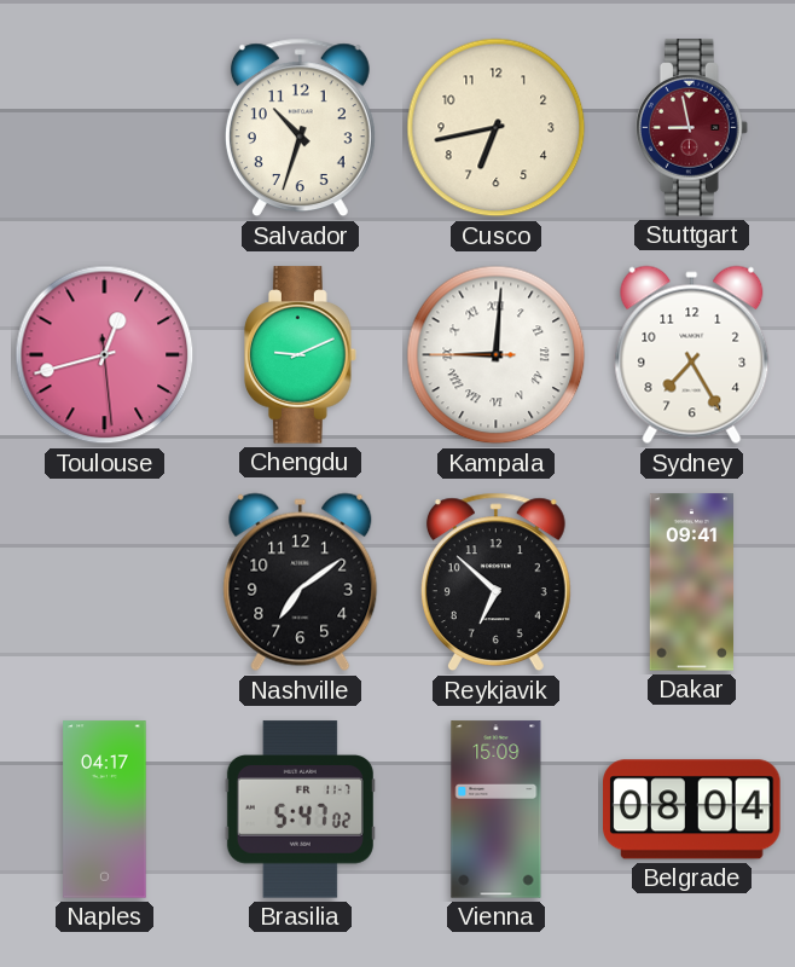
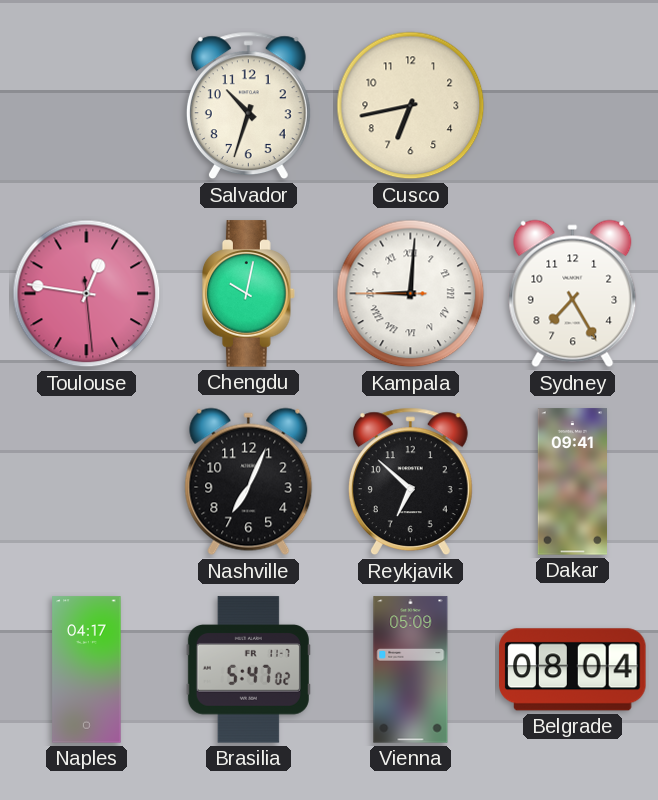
Stuttgart: 8:58 -> none
Toulouse: 12:42 -> 12:46
Chengdu: 9:11 -> 10:02
Nashville: 7:09 -> 7:04
Vienna: 15:09 -> 05:09
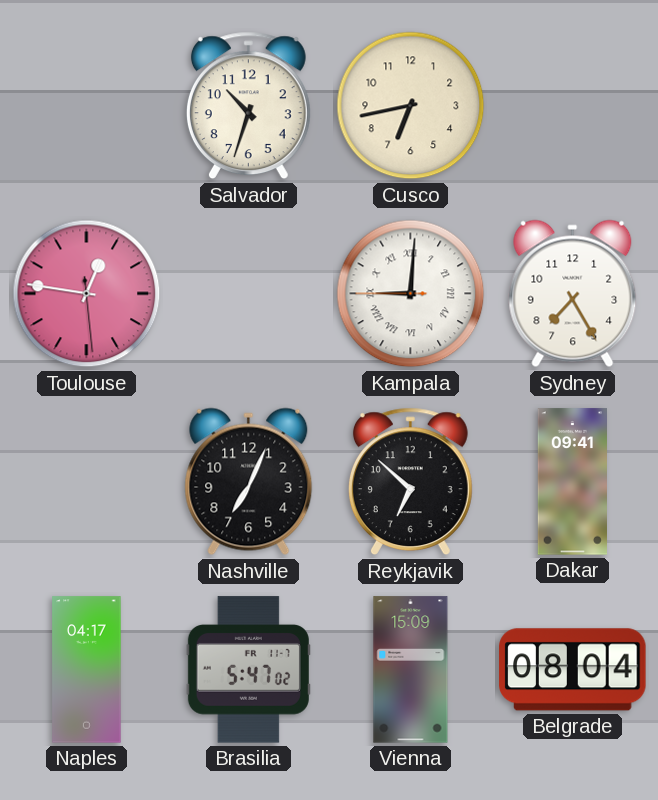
Chengdu: 10:02 -> none
Vienna: 05:09 -> 15:09
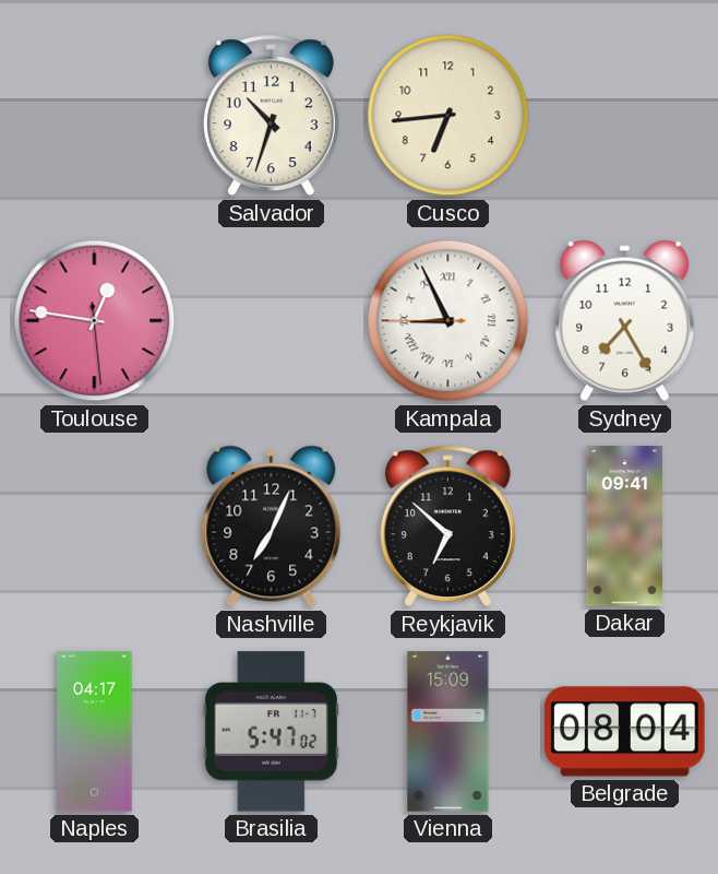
Cusco: 6:43 -> 6:44
Kampala: 9:00 -> 8:55
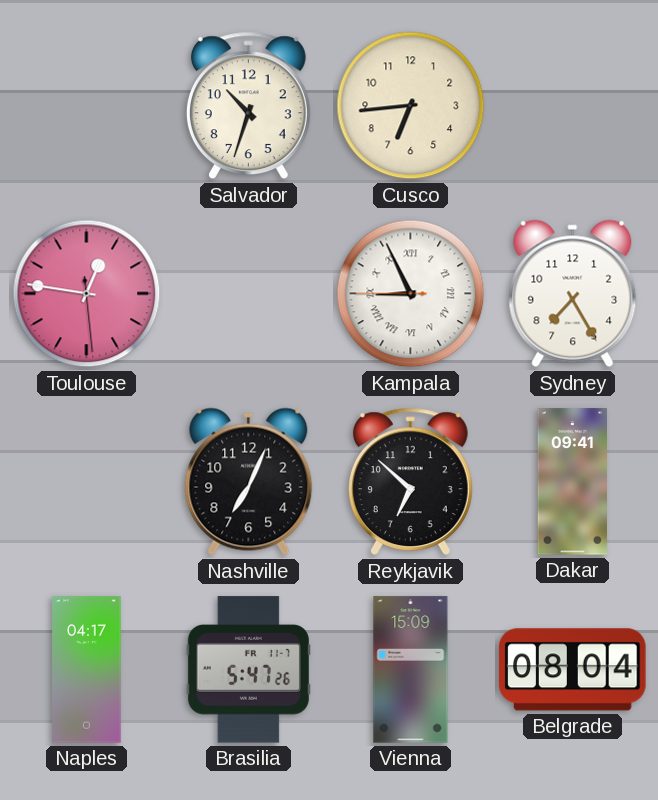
Brasilia: 5:47:02 -> 5:47:26
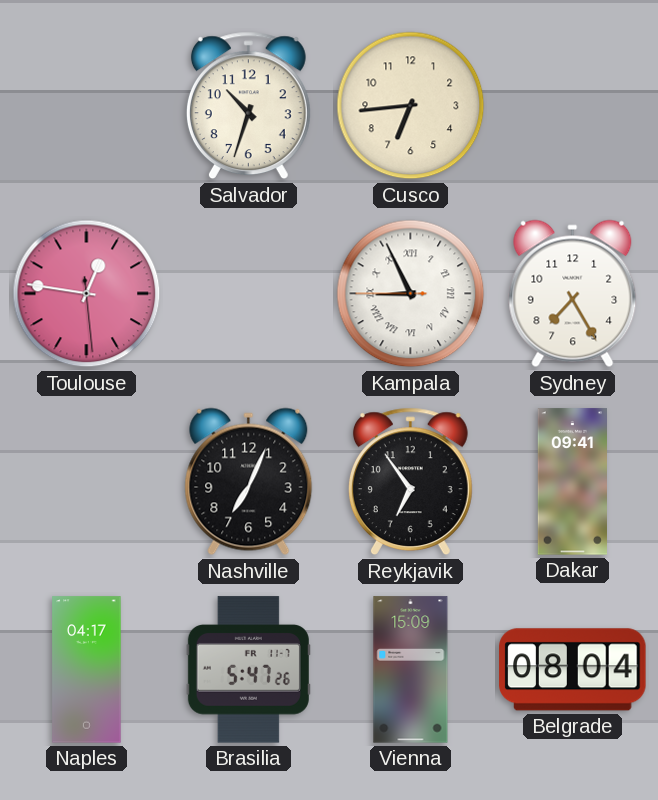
Reykjavik: 6:52 -> 6:54
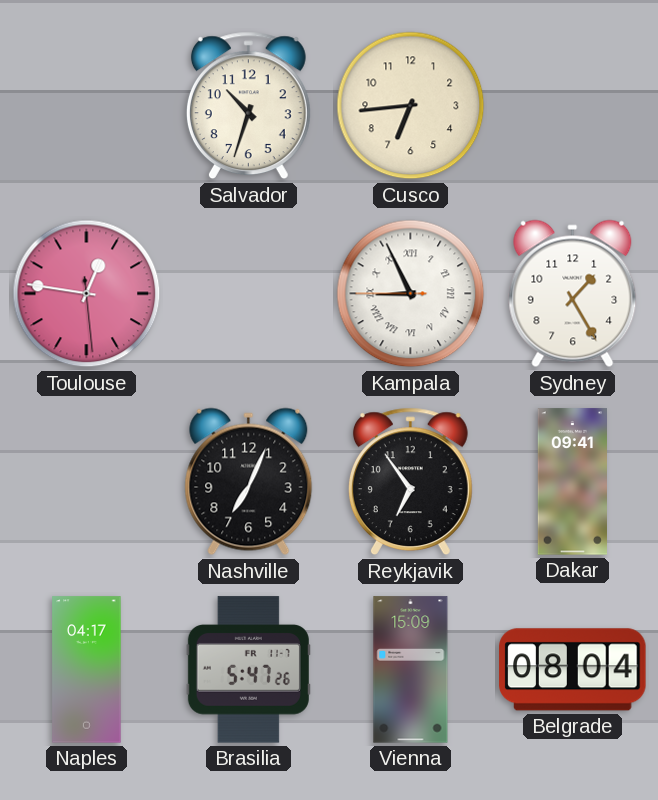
Sydney: 7:25 -> 1:25
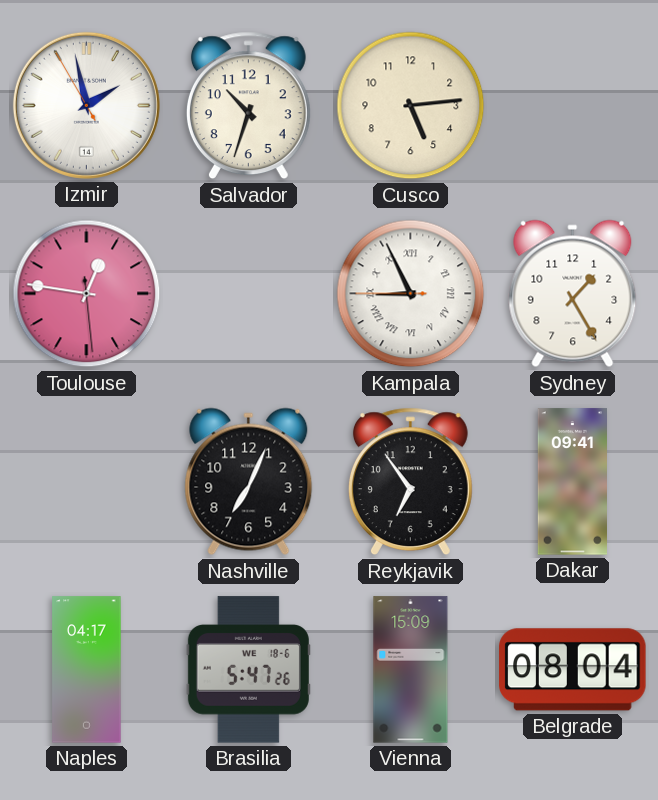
Izmir: none -> 1:57
Cusco: 6:44 -> 5:14
Brasilia date: FR 11-7 -> WE 18-6
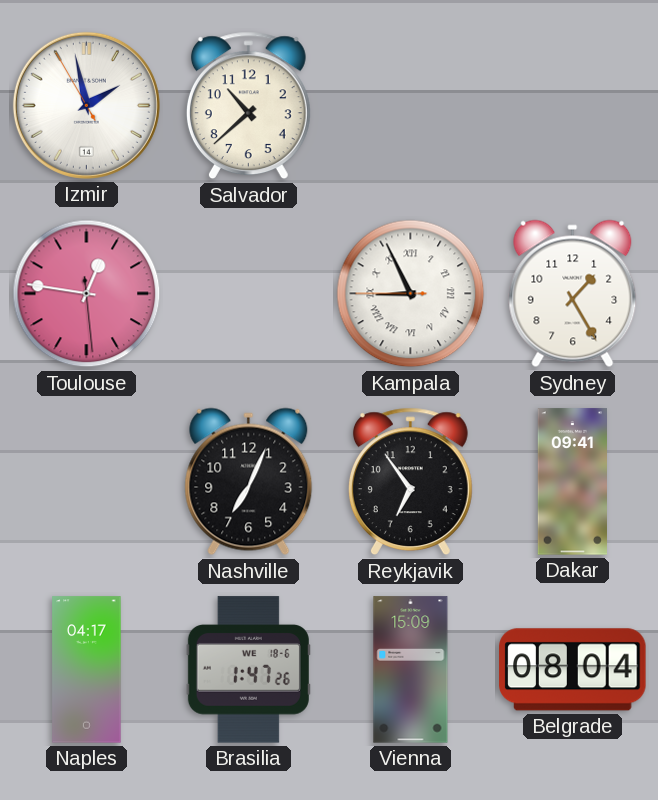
Salvador: 10:33 -> 10:38
Cusco: 5:14 -> none
Brasilia: 5:47 -> 1:47
